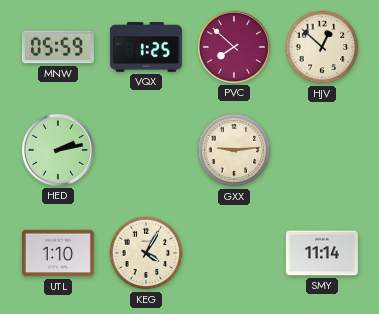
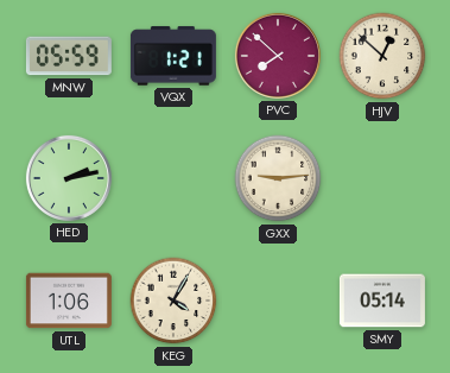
VQX: 1:25 -> 1:21
UTL: 1:10 -> 1:06
SMY: 11:14 -> 05:14
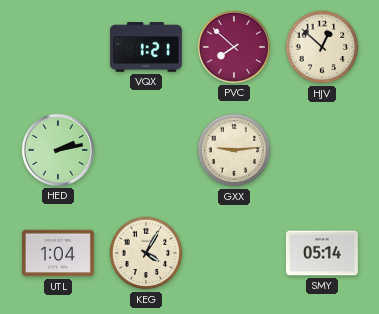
MNW: 05:59 -> none
UTL: 1:06 -> 1:04
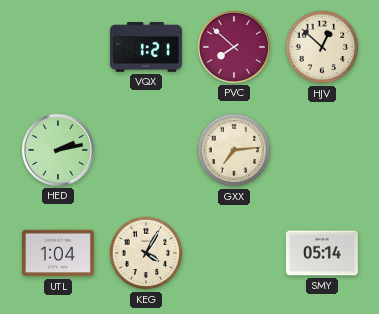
GXX: 9:14 -> 7:14
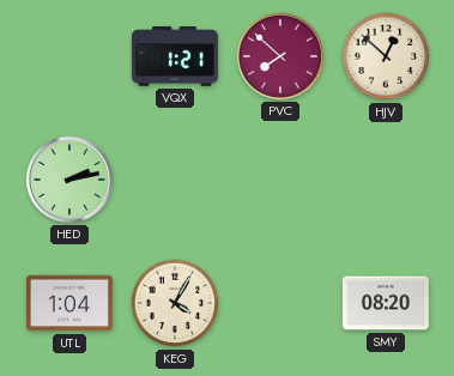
GXX: 7:14 -> none
SMY: 05:14 -> 08:20
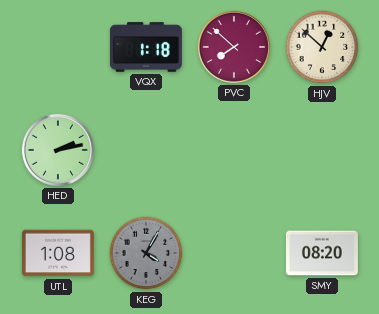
VQX: 1:21 -> 1:18
UTL: 1:04 -> 1:08
KEG dial: cream -> grey
